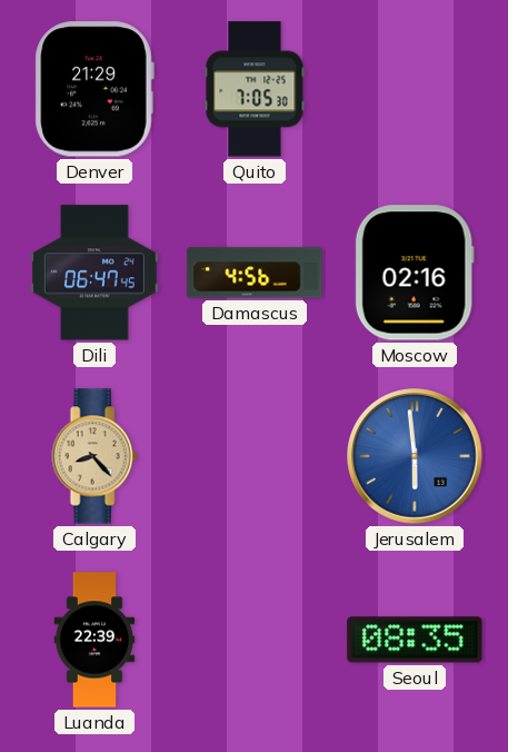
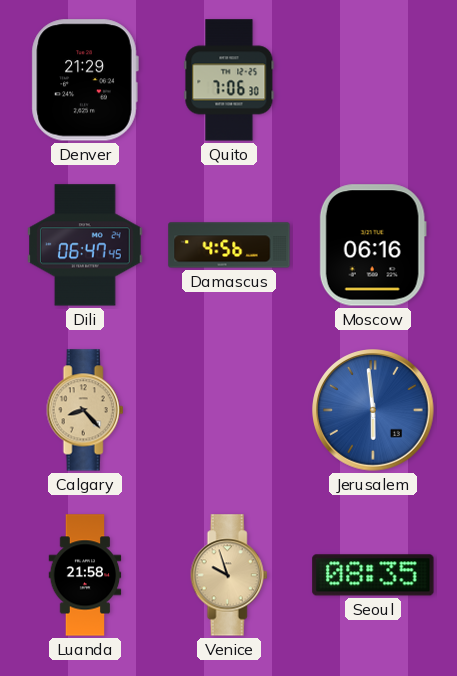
Quito: 7:05 -> 7:06
Moscow: 02:16 -> 06:16
Luanda: 22:39 -> 21:58
Venice: none -> 9:57
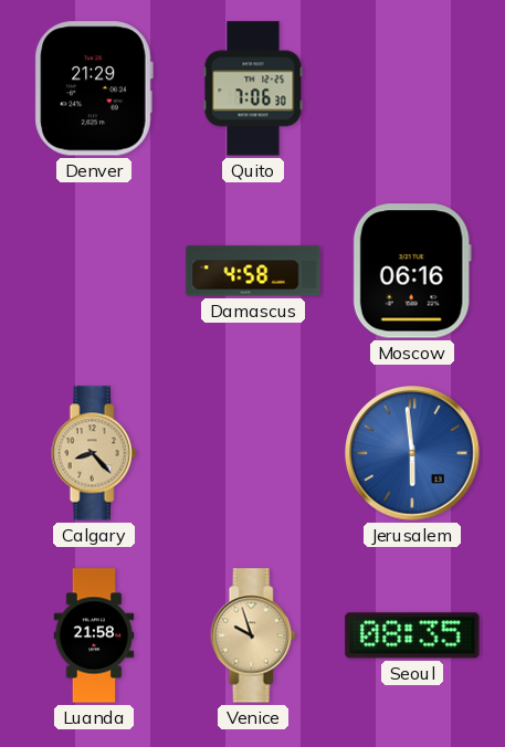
Dili: 06:47 -> none
Damascus: 4:56 -> 4:58
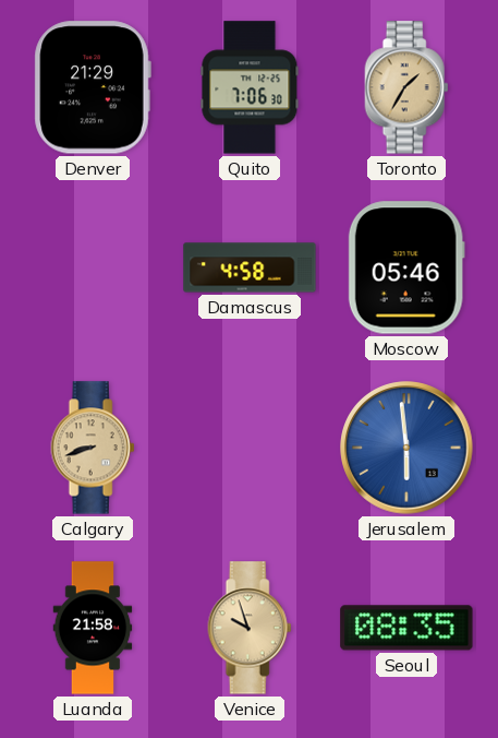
Toronto: none -> 1:35
Moscow: 06:16 -> 05:46
Calgary: 8:23 -> 8:42
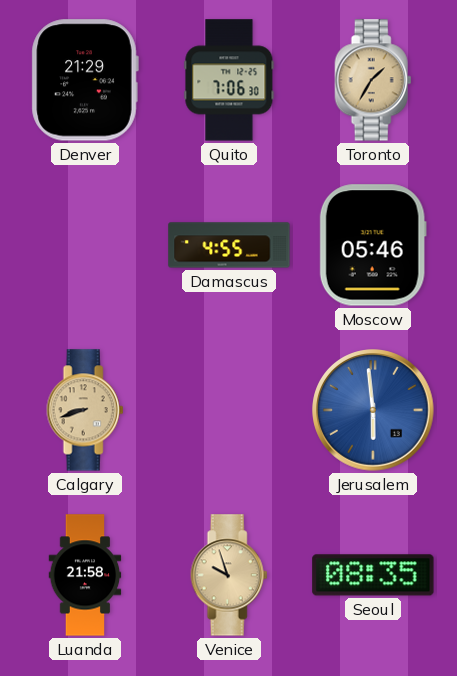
Damascus: 4:58 -> 4:55
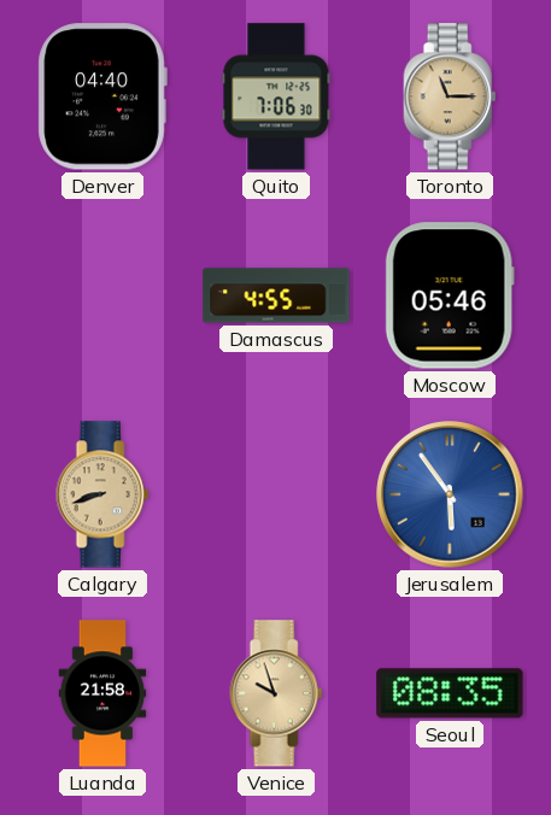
Denver: 21:29 -> 04:40
Toronto: 1:35 -> 11:15
Jerusalem: 5:59 -> 5:54
